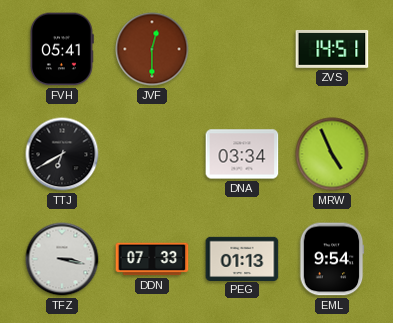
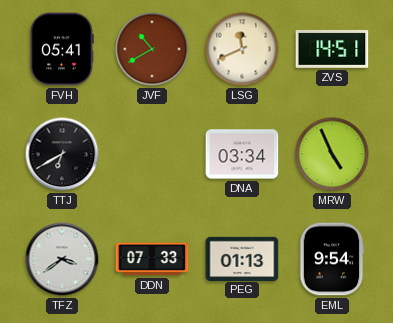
JVF: 12:30 -> 10:40
LSG: none -> 11:41
TFZ: 3:17 -> 3:39
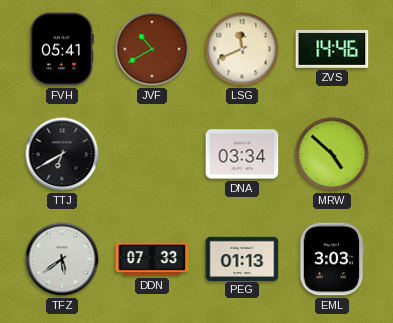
ZVS: 14:51 -> 14:46
MRW: 4:56 -> 4:52
TFZ: 3:39 -> 5:39
EML: 9:54 -> 3:03
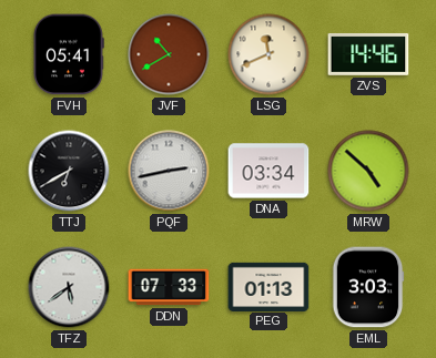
PQF: none -> 2:43
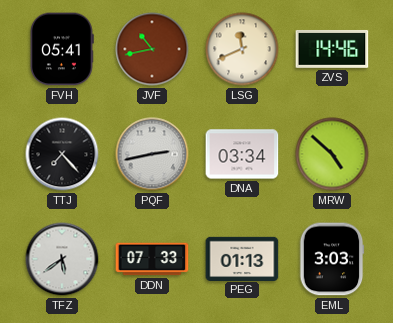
JVF: 10:40 -> 10:43
TTJ: 6:40 -> 7:23
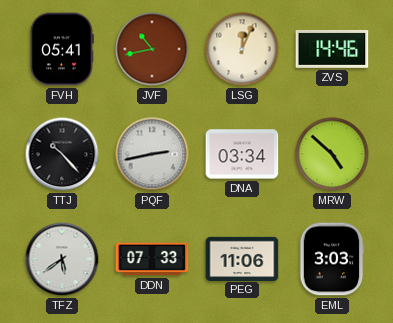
LSG: 11:41 -> 12:04
TTJ: 7:23 -> 10:23
PEG: 01:13 -> 11:06
